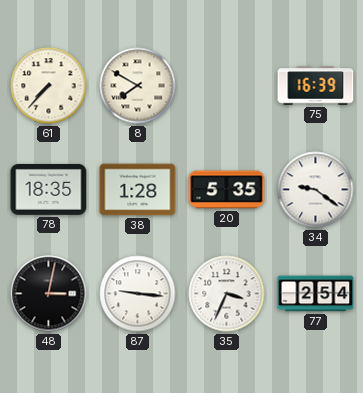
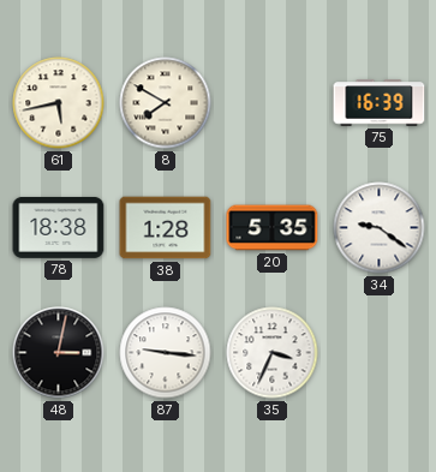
61: 7:37 -> 5:43
78: 18:35 -> 18:38
77: 2:54 -> none
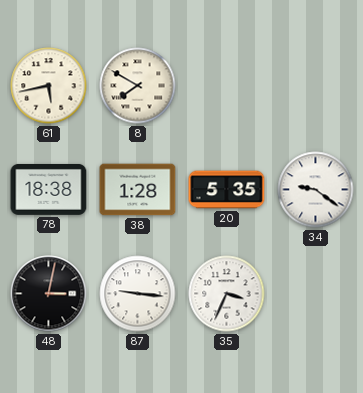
75: 16:39 -> none
